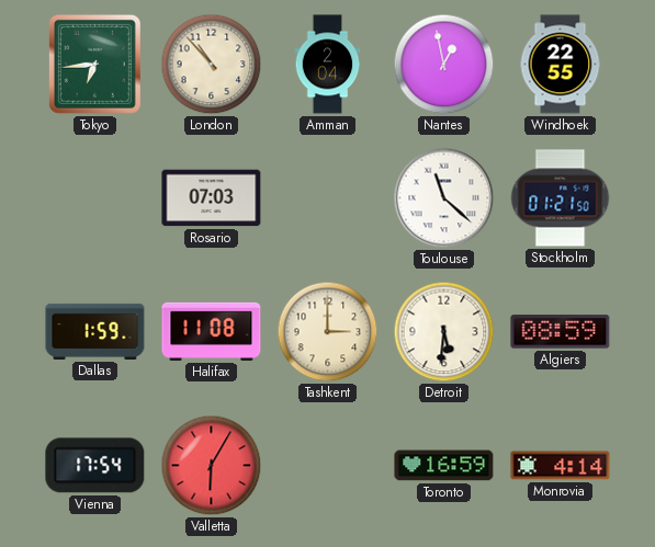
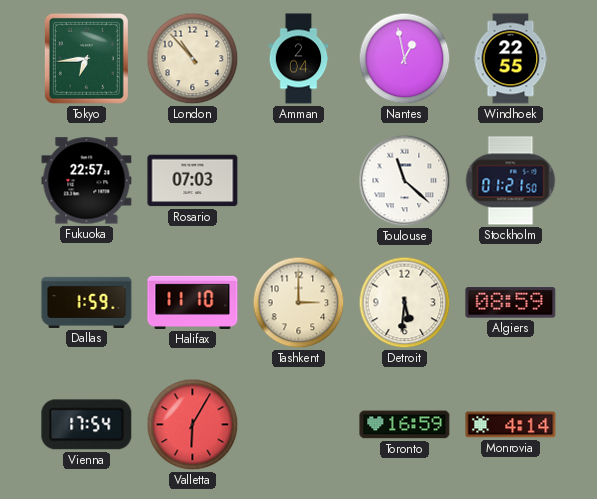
Fukuoka: none -> 22:57
Halifax: 11:08 -> 11:10
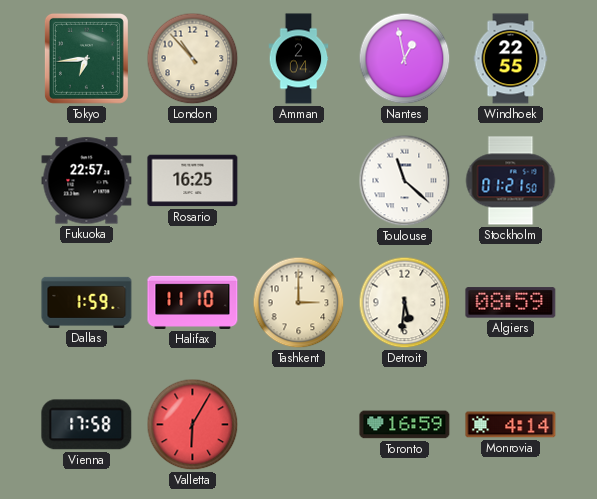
Rosario: 07:03 -> 16:25
Vienna: 17:54 -> 17:58
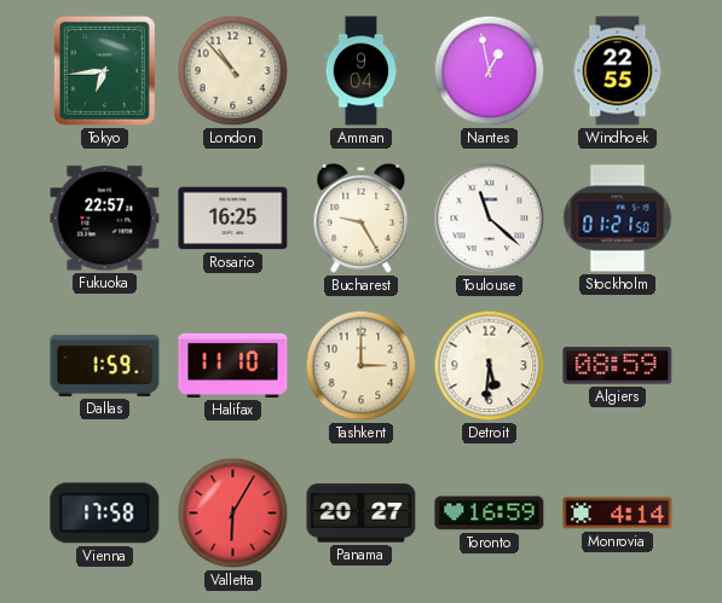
Amman: 2:04 -> 9:04
Bucharest: none -> 9:25
Panama: none -> 20:27
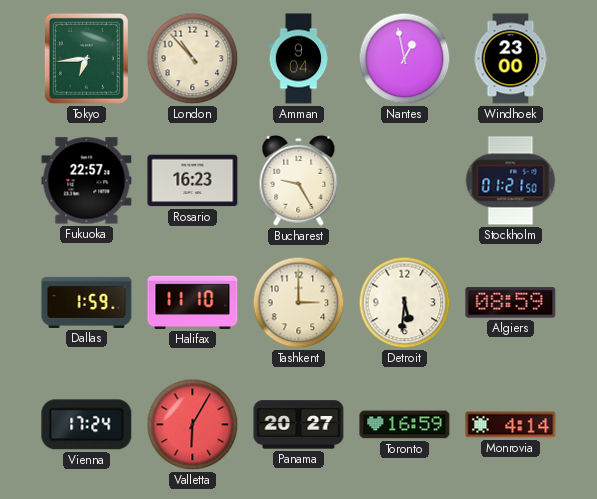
Windhoek: 22:55 -> 23:00
Rosario: 16:25 -> 16:23
Toulouse: 11:22 -> none
Vienna: 17:58 -> 17:24
